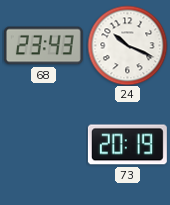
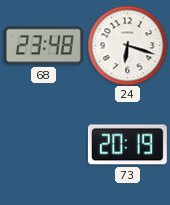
68: 23:43 -> 23:48
24: 10:19 -> 6:18
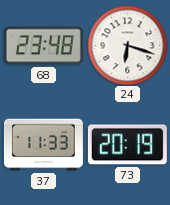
37: none -> 11:33
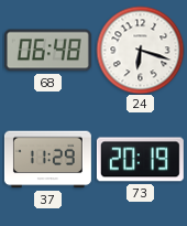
68: 23:48 -> 06:48
37: 11:33 -> 11:29
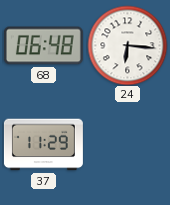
24: 6:18 -> 6:16
73: 20:19 -> none
